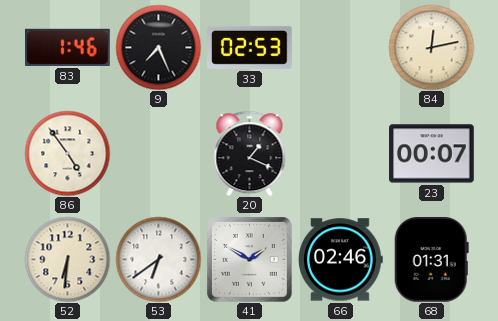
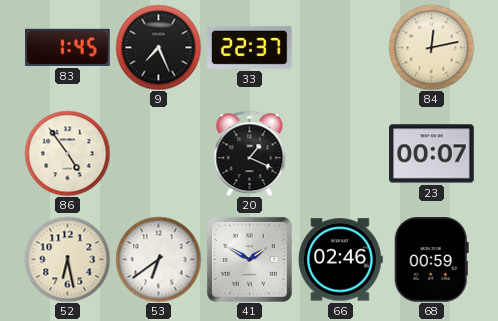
83: 1:46 -> 1:45
33: 02:53 -> 22:37
52: 6:31 -> 6:28
68: 01:31 -> 00:59
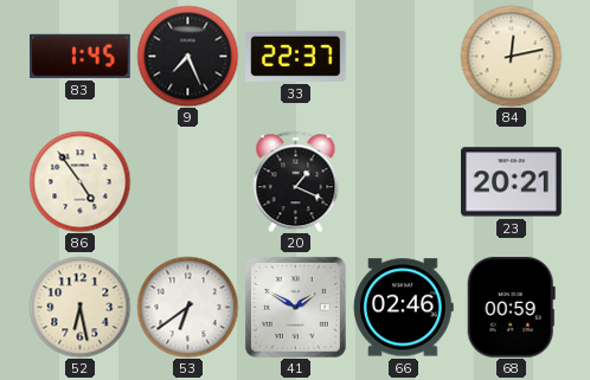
23: 00:07 -> 20:21
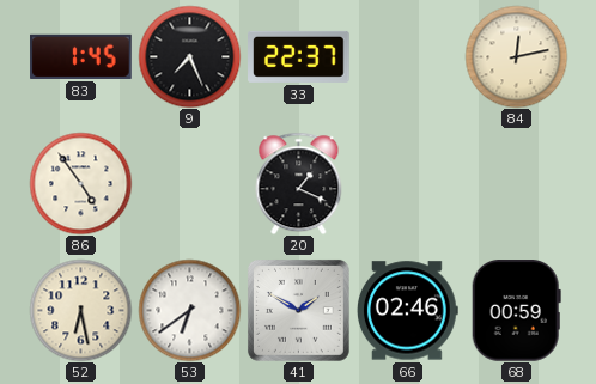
23: 20:21 -> none
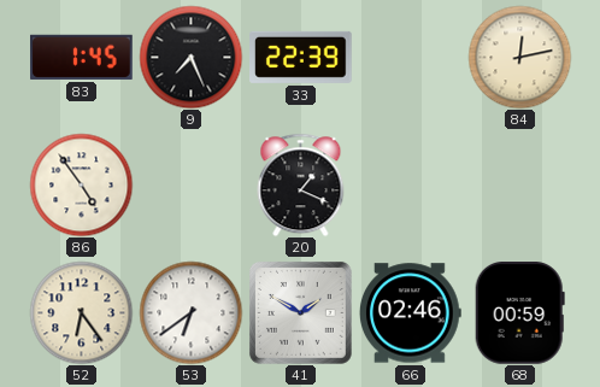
33: 22:37 -> 22:39
52: 6:28 -> 6:24
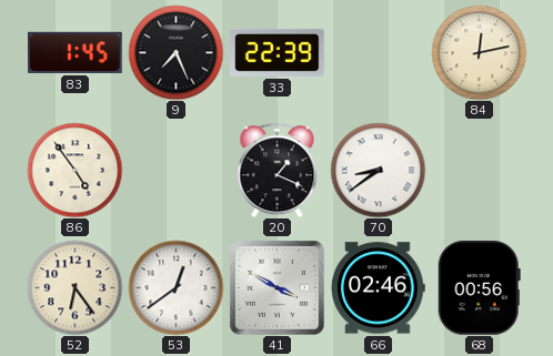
70: none -> 8:39
53: 6:39 -> 12:39
41: 1:50 -> 3:50
68: 00:59 -> 00:56
